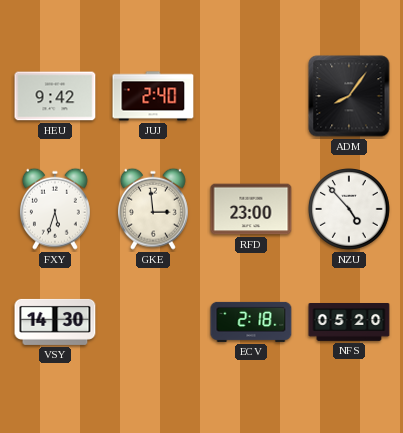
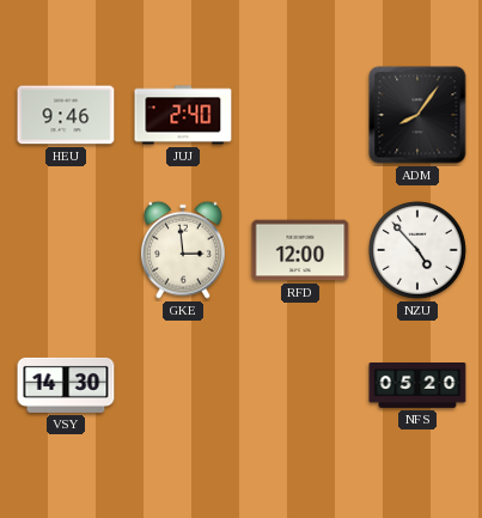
HEU: 9:42 -> 9:46
FXY: 5:33 -> none
RFD: 23:00 -> 12:00
ECV: 2:18 -> none
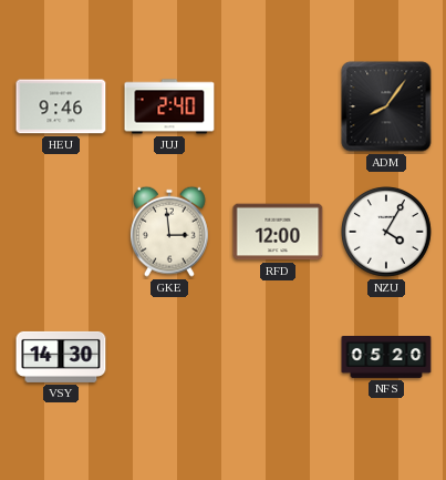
NZU: 4:53 -> 4:05
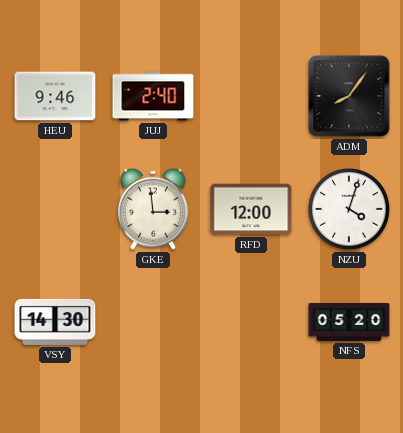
NZU: 4:05 -> 4:03
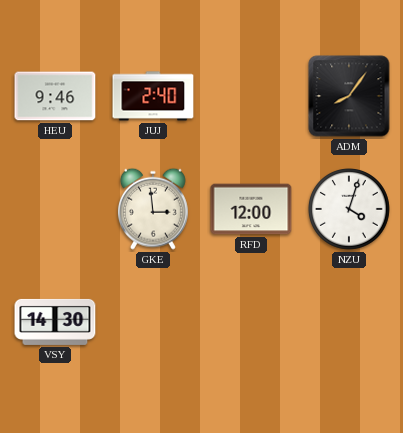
NFS: 05:20 -> none
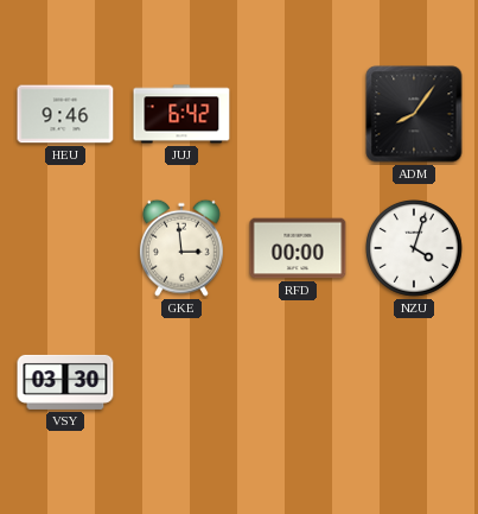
JUJ: 2:40 -> 6:42
RFD: 12:00 -> 00:00
VSY: 14:30 -> 03:30
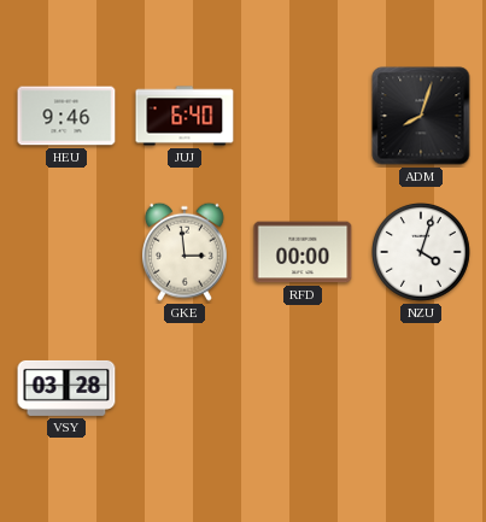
JUJ: 6:42 -> 6:40
ADM: 8:06 -> 8:03
VSY: 03:30 -> 03:28
